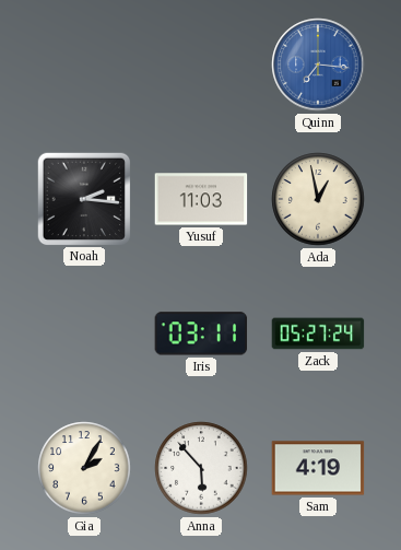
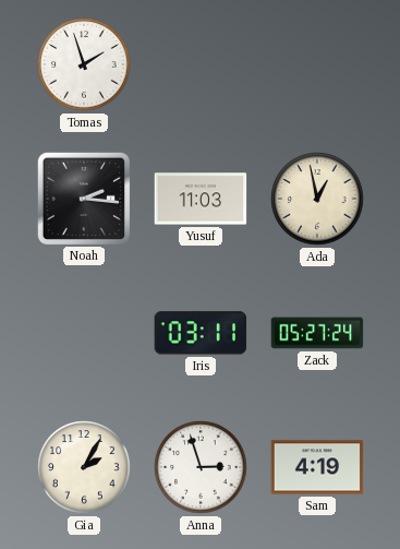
Tomas: none -> 1:57
Quinn: 7:16 -> none
Anna: 5:53 -> 2:57
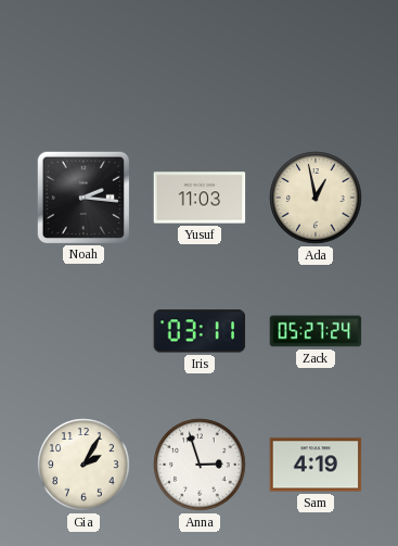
Tomas: 1:57 -> none
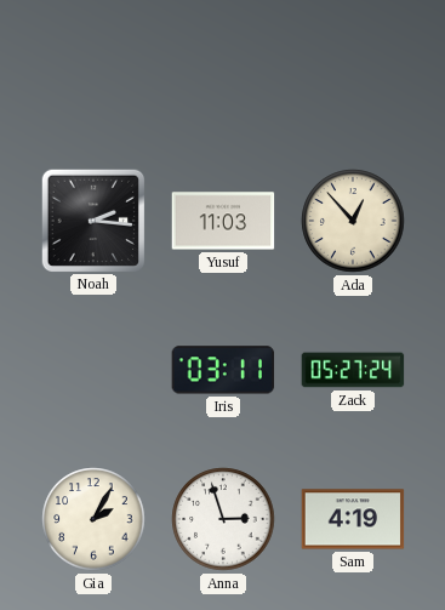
Ada: 12:58 -> 12:53
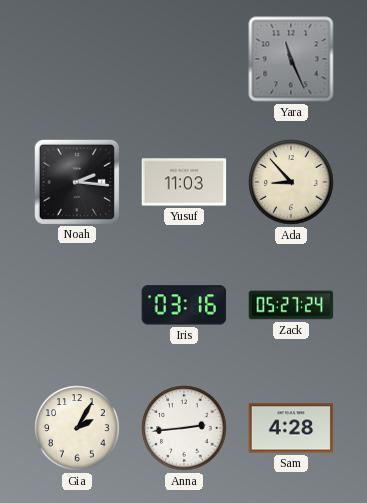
Yara: none -> 11:26
Ada: 12:53 -> 8:53
Iris: 03:11 -> 03:16
Anna: 2:57 -> 2:44
Sam: 4:19 -> 4:28
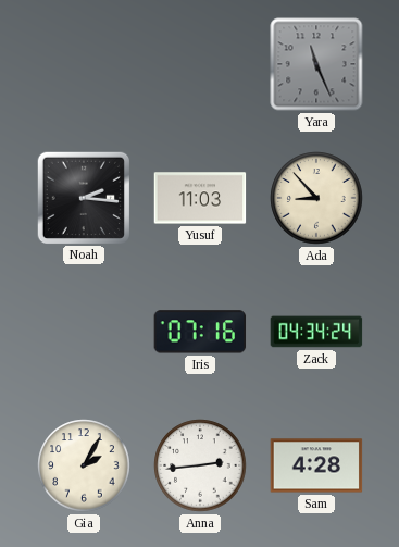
Iris: 03:16 -> 07:16
Zack: 05:27 -> 04:34
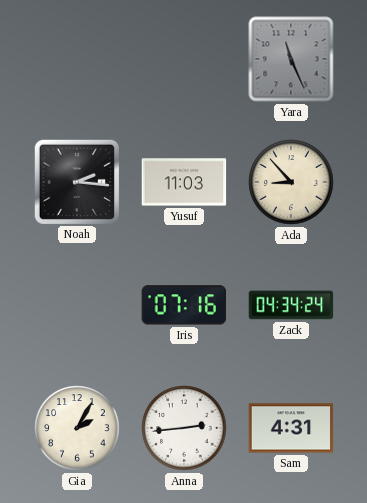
Sam: 4:28 -> 4:31
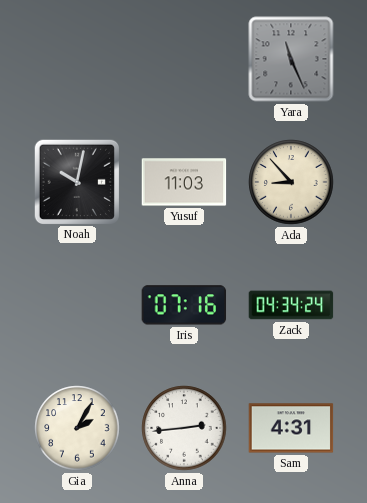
Noah: 2:16 -> 10:02
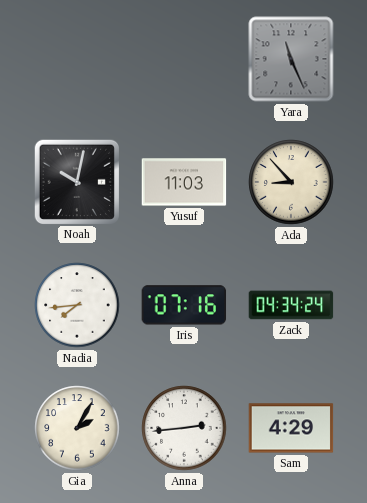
Nadia: none -> 7:44
Sam: 4:31 -> 4:29
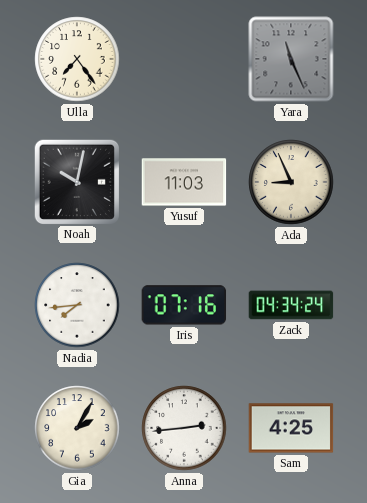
Ulla: none -> 7:24
Ada: 8:53 -> 8:56
Sam: 4:29 -> 4:25
